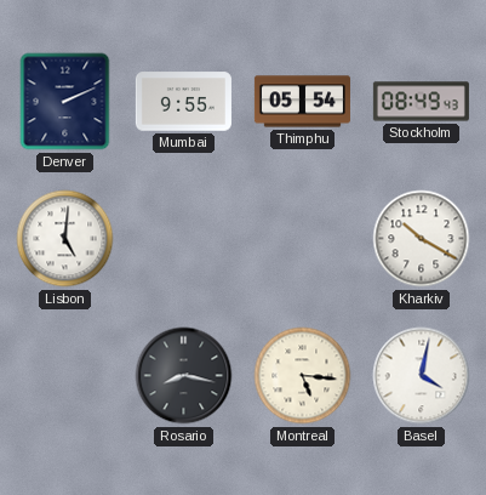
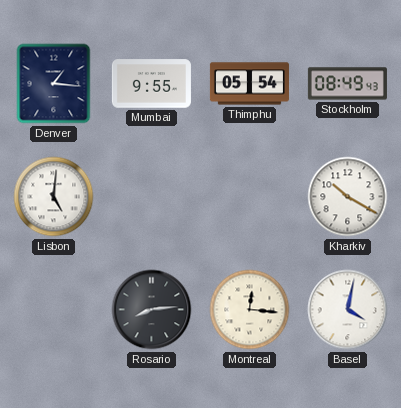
Denver: 2:11 -> 1:16
Rosario: 8:17 -> 8:14
Montreal: 5:16 -> 12:16
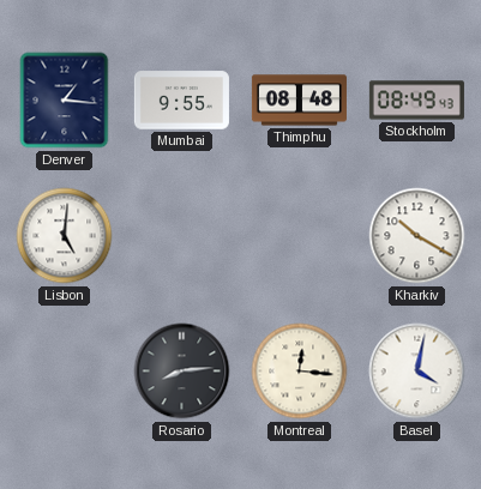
Thimphu: 05:54 -> 08:48
